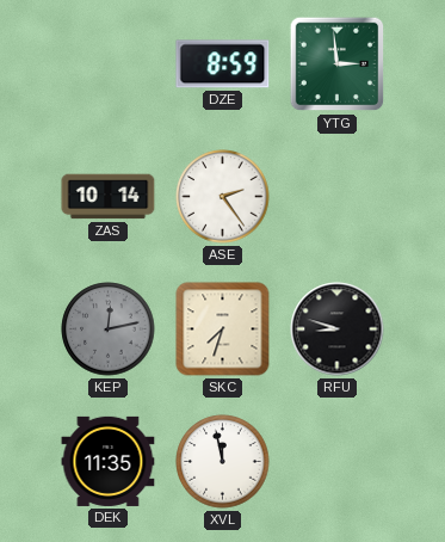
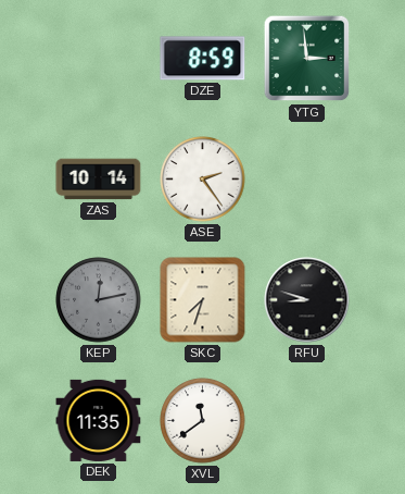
XVL: 11:58 -> 11:39
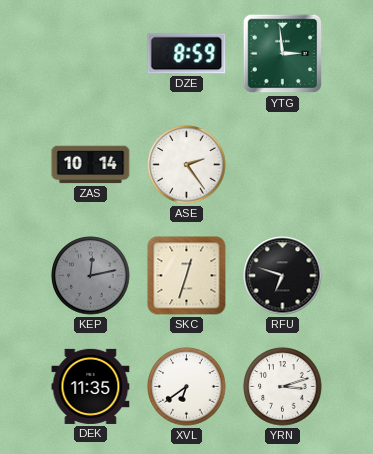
SKC: 7:33 -> 12:33
RFU: 8:48 -> 6:48
XVL: 11:39 -> 6:39
YRN: none -> 3:12
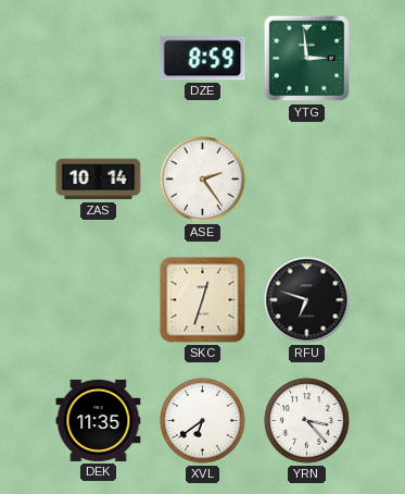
KEP: 12:13 -> none
YRN: 3:12 -> 3:23
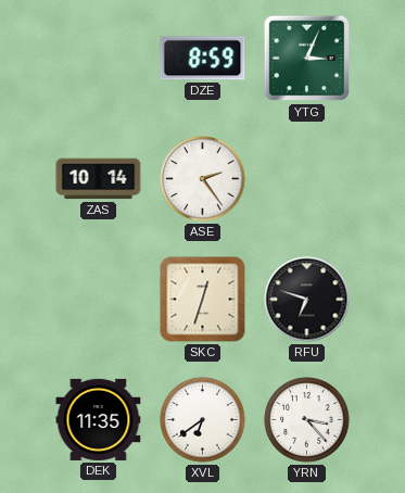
YTG: 2:59 -> 3:04
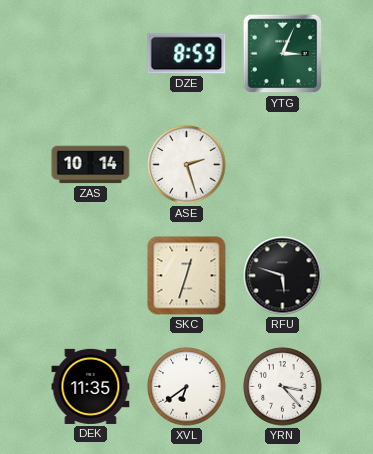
ASE: 2:24 -> 2:27
RFU: 6:48 -> 5:48
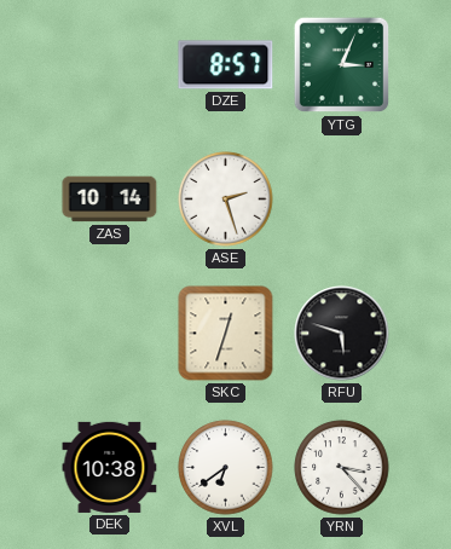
DZE: 8:59 -> 8:57
DEK: 11:35 -> 10:38
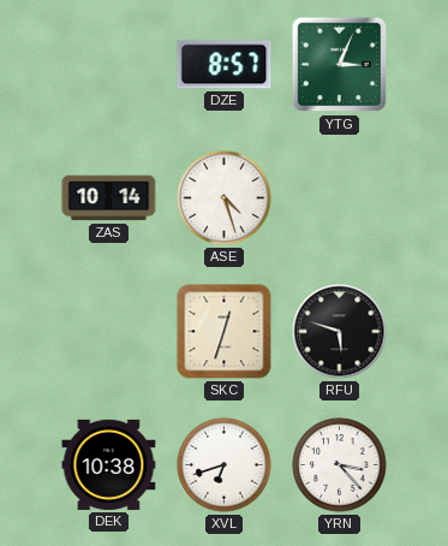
ASE: 2:27 -> 4:27
XVL: 6:39 -> 6:42
